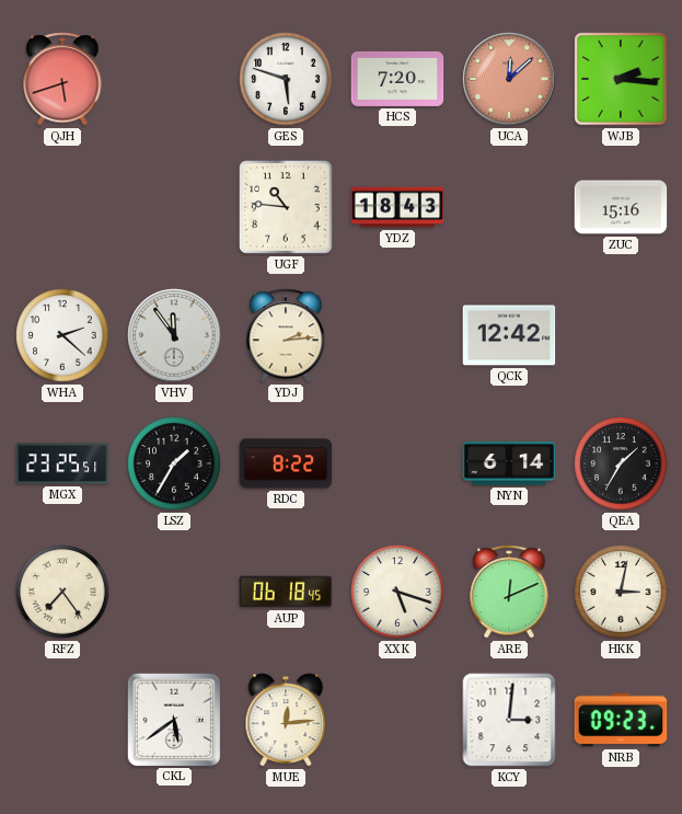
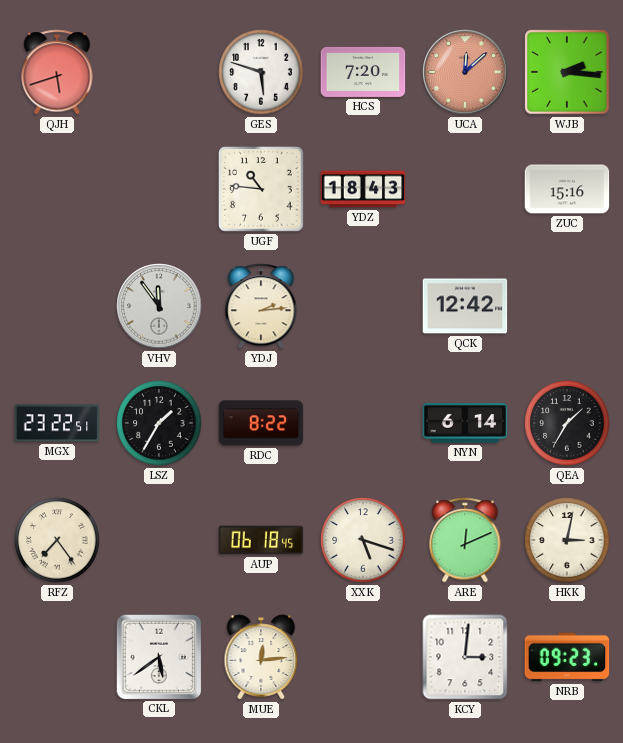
WHA: 2:22 -> none
MGX: 23:25 -> 23:22
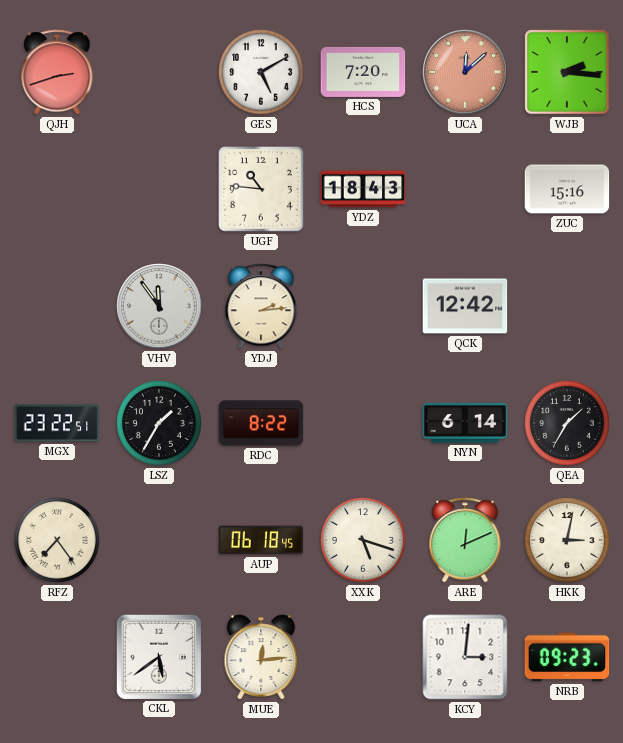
QJH: 5:42 -> 2:42
GES: 5:48 -> 5:10
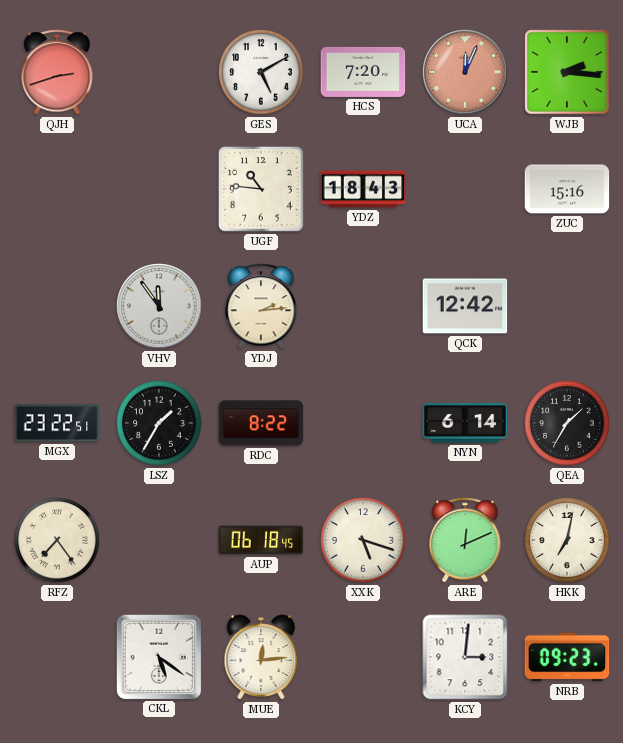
UCA: 12:08 -> 12:04
HKK: 3:02 -> 7:02
CKL: 5:39 -> 5:21
